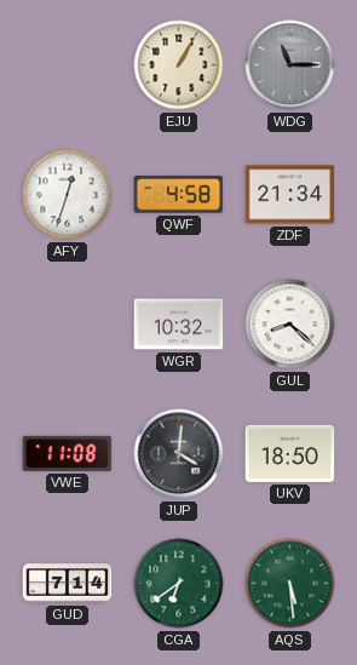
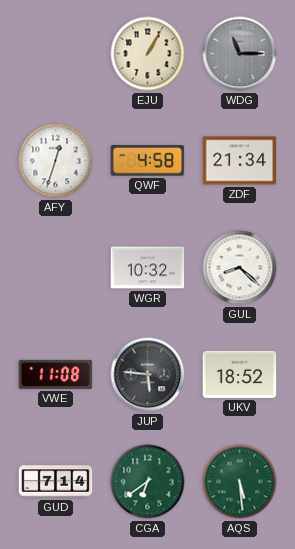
JUP: 4:01 -> 5:46
UKV: 18:50 -> 18:52
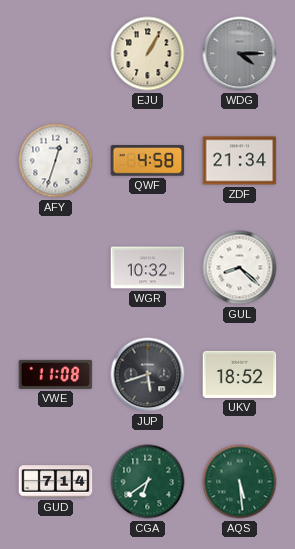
WDG: 11:15 -> 4:15
JUP: 5:46 -> 5:42
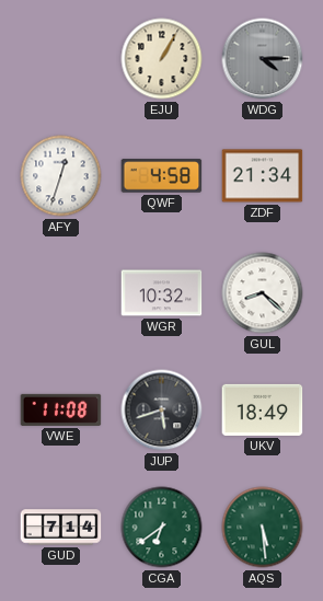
UKV: 18:52 -> 18:49
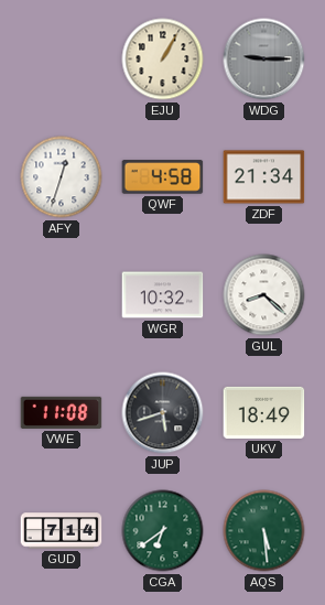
WDG: 4:15 -> 9:15
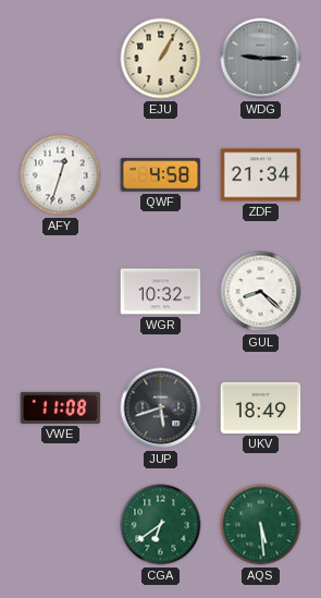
GUD: 7:14 -> none
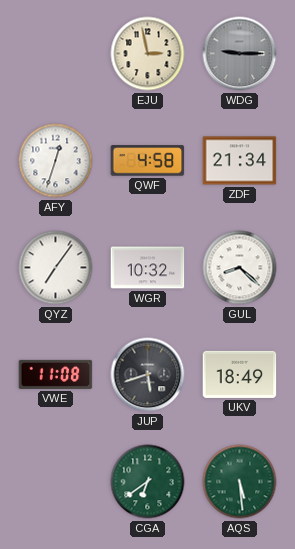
EJU: 1:05 -> 2:58
QYZ: none -> 7:06
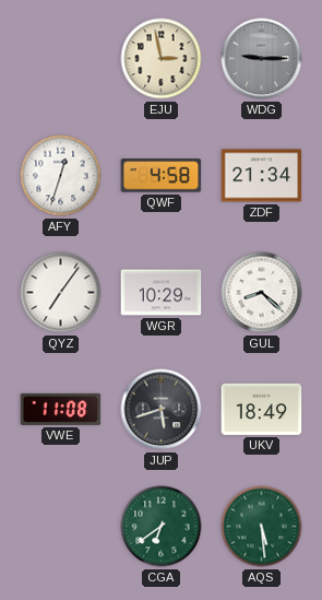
WGR: 10:32 -> 10:29
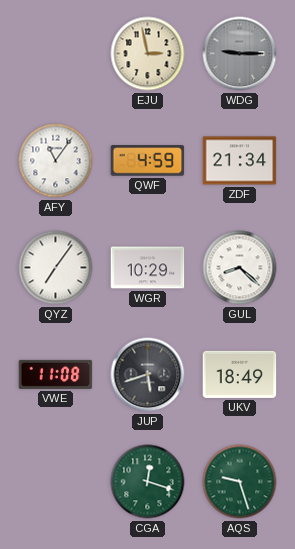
AFY: 12:33 -> 11:06
QWF: 4:58 -> 4:59
CGA: 6:39 -> 12:18
AQS: 5:29 -> 9:27
